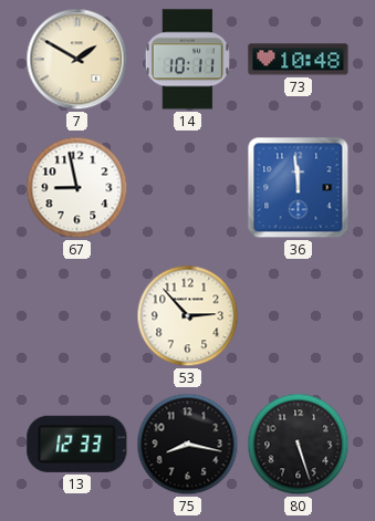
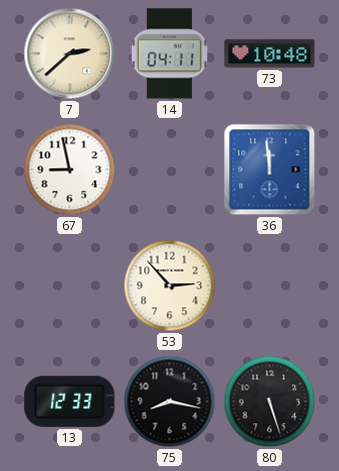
7: 1:50 -> 2:38
14: 10:11 -> 04:11
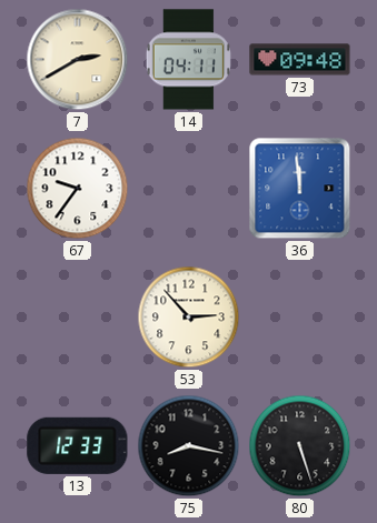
7: 2:38 -> 2:40
73: 10:48 -> 09:48
67: 8:58 -> 9:36
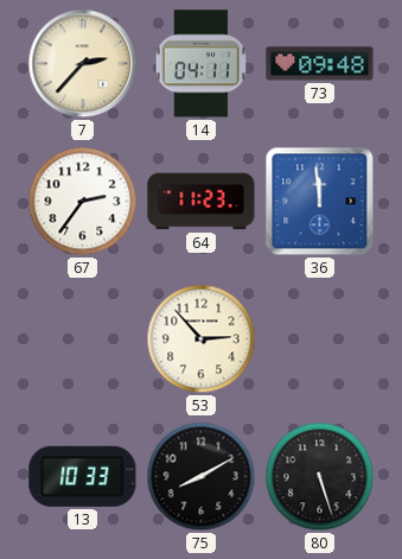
7: 2:40 -> 2:37
67: 9:36 -> 2:36
64: none -> 11:23
13: 12:33 -> 10:33
75: 8:17 -> 8:10
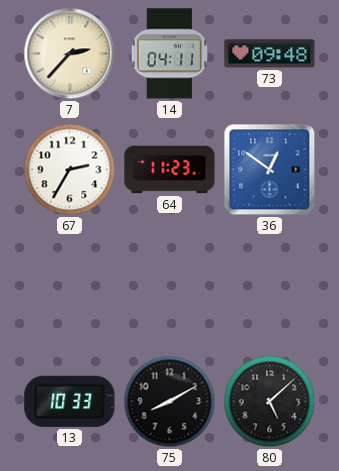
67: 2:36 -> 2:35
36: 11:59 -> 12:51
53: 2:53 -> none
80: 5:27 -> 5:08
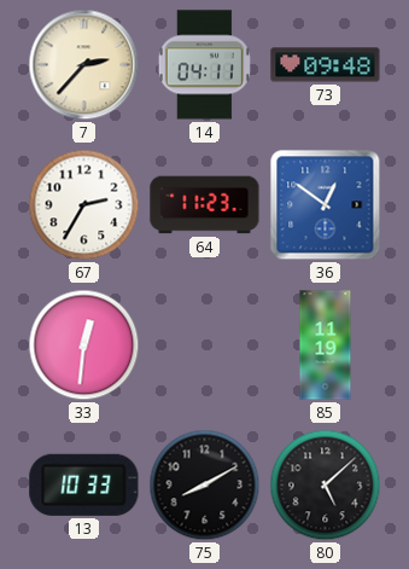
33: none -> 12:31
85: none -> 11:19
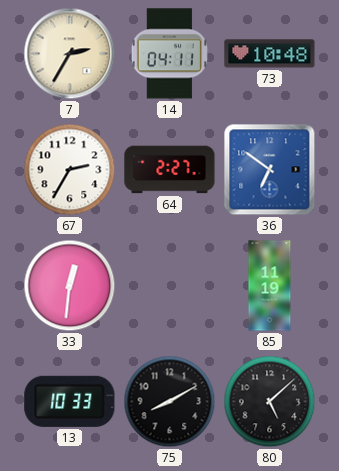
7: 2:37 -> 2:35
73: 09:48 -> 10:48
64: 11:23 -> 2:27
36: 12:51 -> 6:51
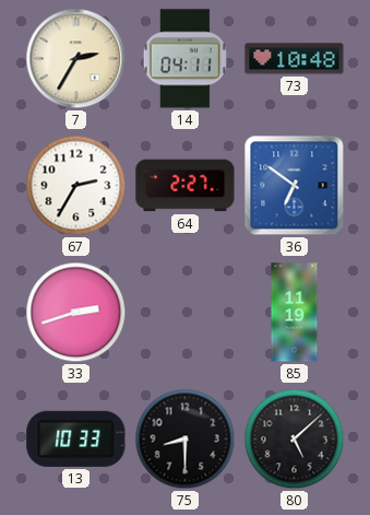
33: 12:31 -> 2:42
75: 8:10 -> 8:30
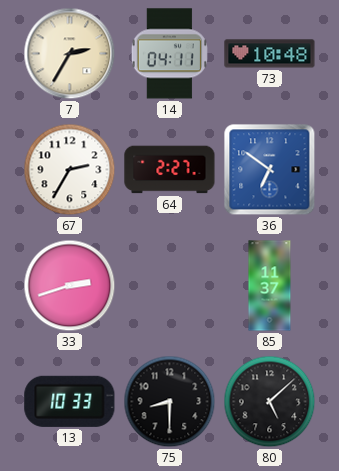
85: 11:19 -> 11:37
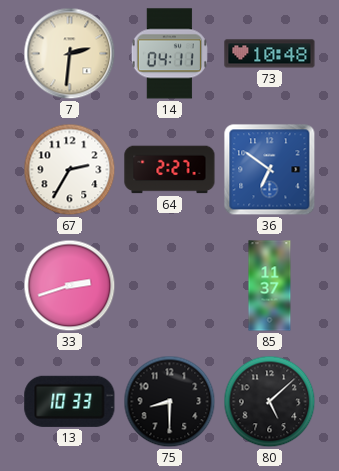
7: 2:35 -> 2:31
